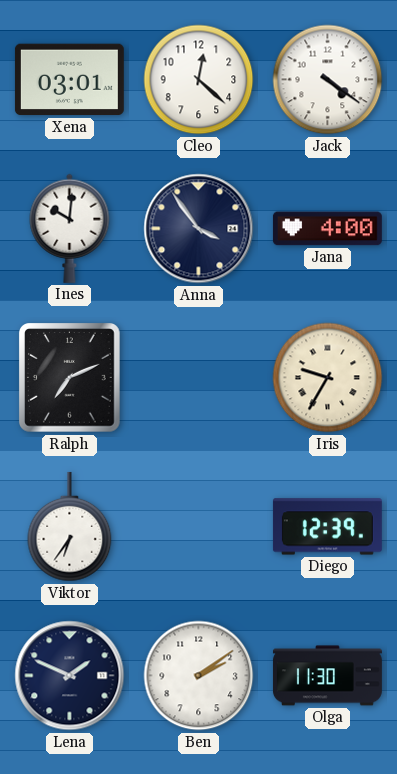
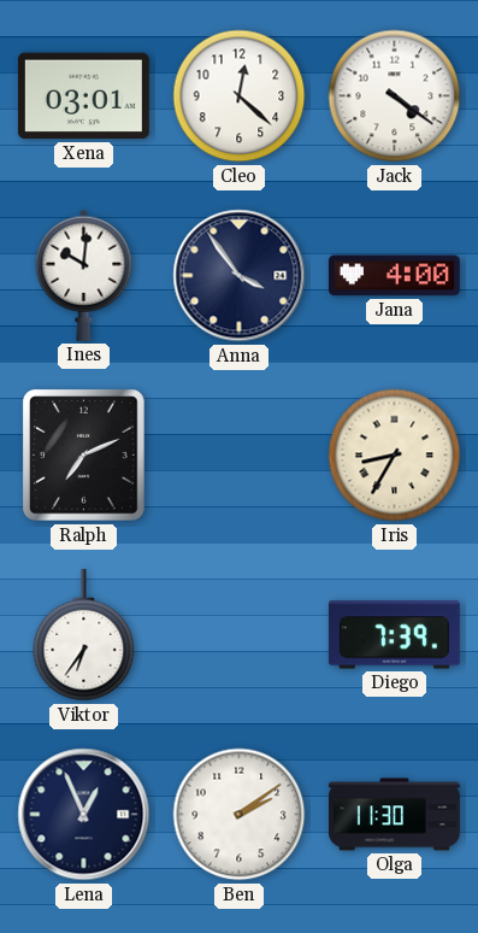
Iris: 9:35 -> 8:35
Diego: 12:39 -> 7:39
Lena: 1:49 -> 12:56
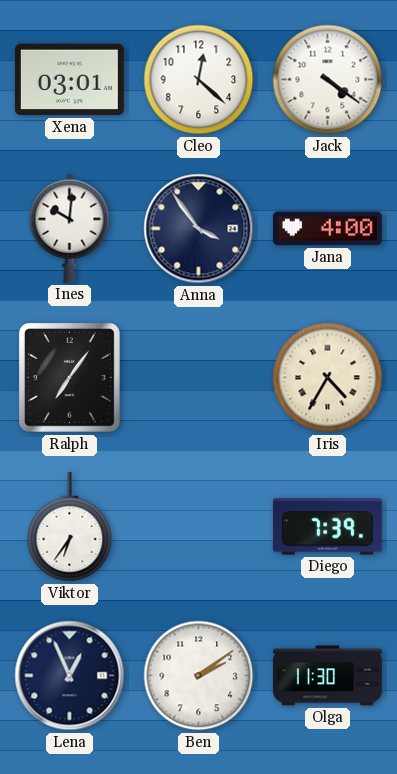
Ralph: 7:11 -> 7:06
Iris: 8:35 -> 4:35
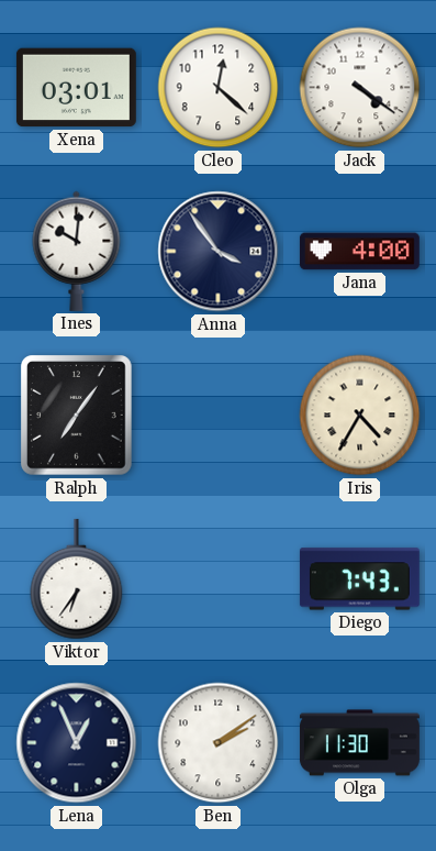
Diego: 7:39 -> 7:43
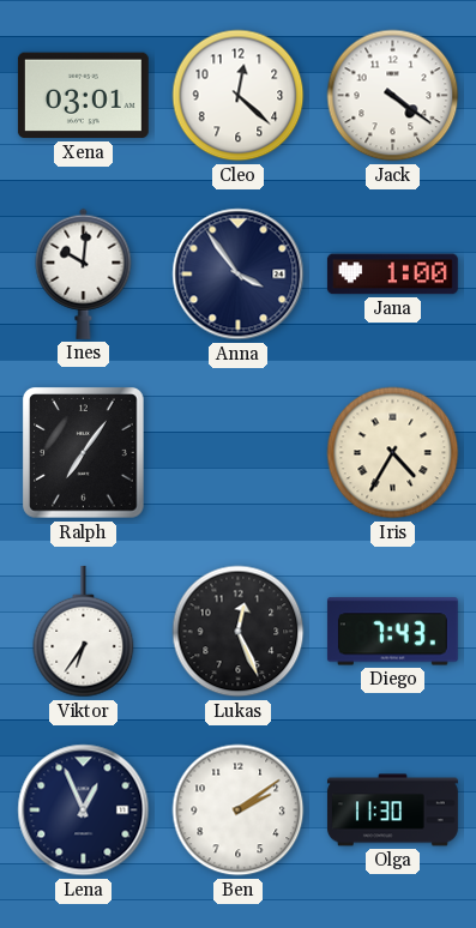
Jana: 4:00 -> 1:00
Lukas: none -> 12:26
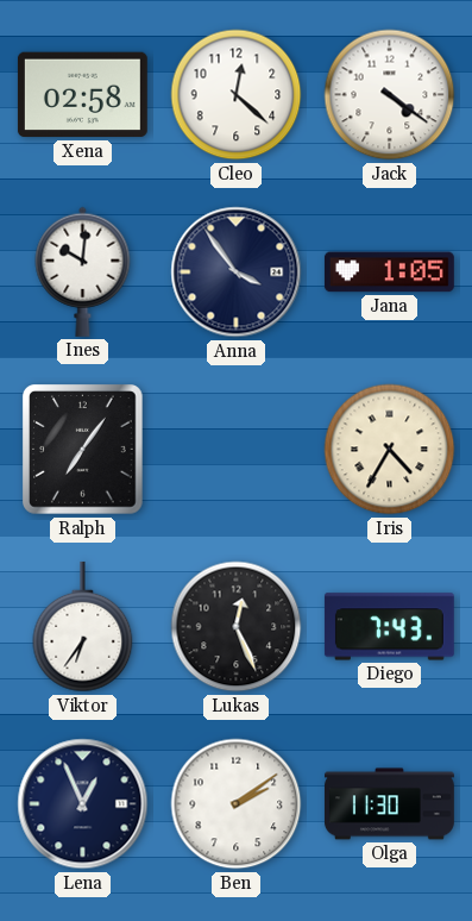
Xena: 03:01 -> 02:58
Jana: 1:00 -> 1:05
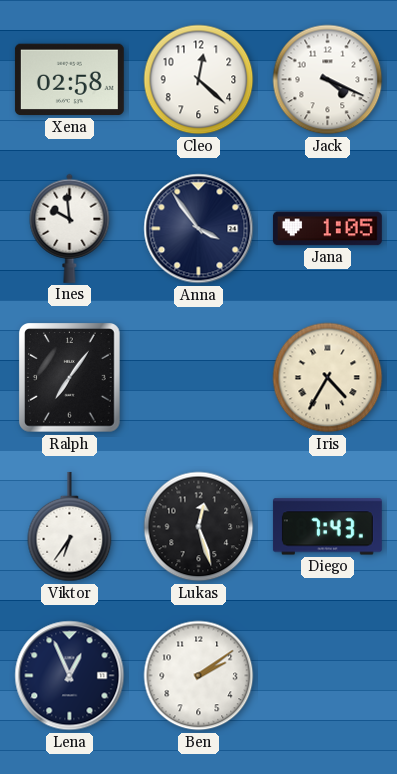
Jack: 4:21 -> 4:19
Ines: 10:01 -> 9:59
Lukas: 12:26 -> 12:27
Olga: 11:30 -> none
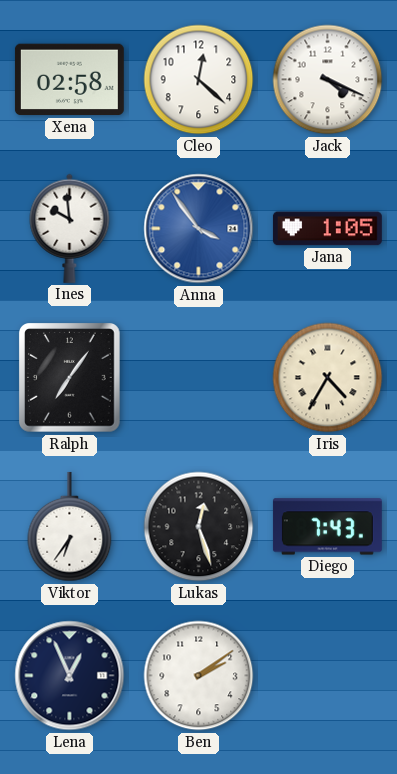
Anna dial: navy -> blue
